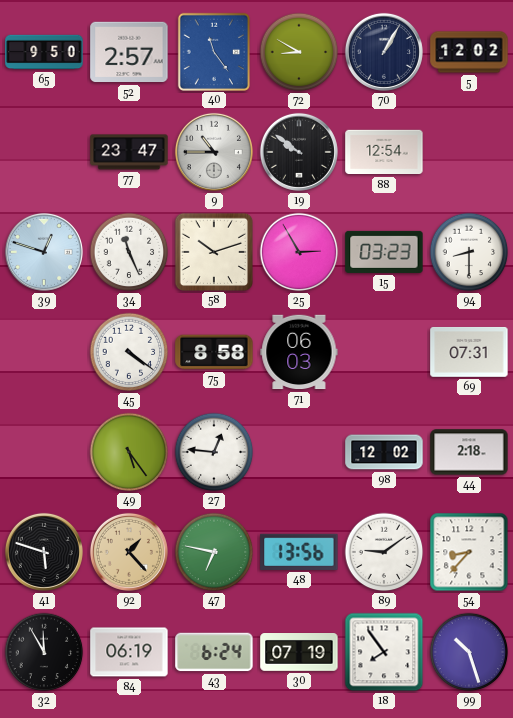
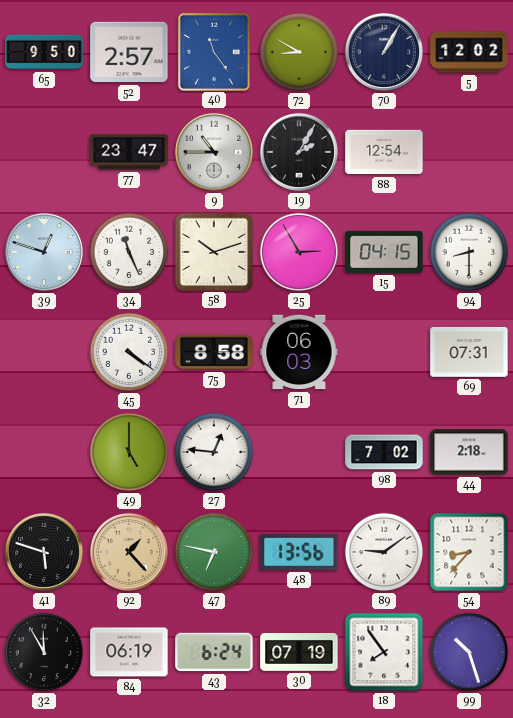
19: 9:51 -> 2:05
15: 03:23 -> 04:15
49: 5:24 -> 5:00
98: 12:02 -> 7:02
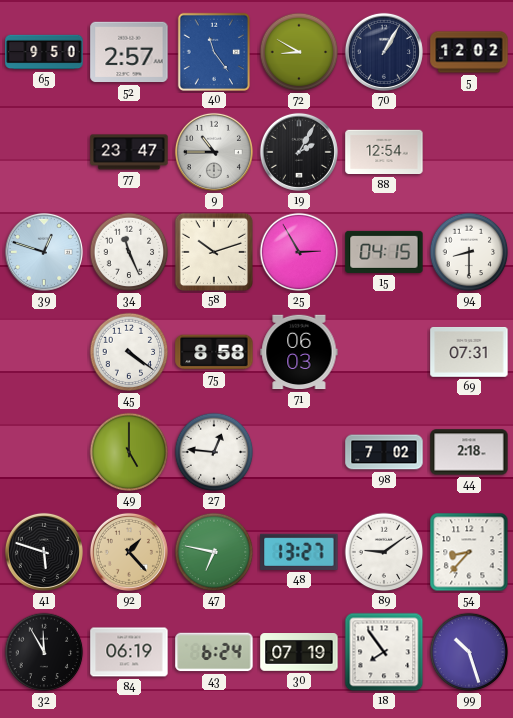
48: 13:56 -> 13:27
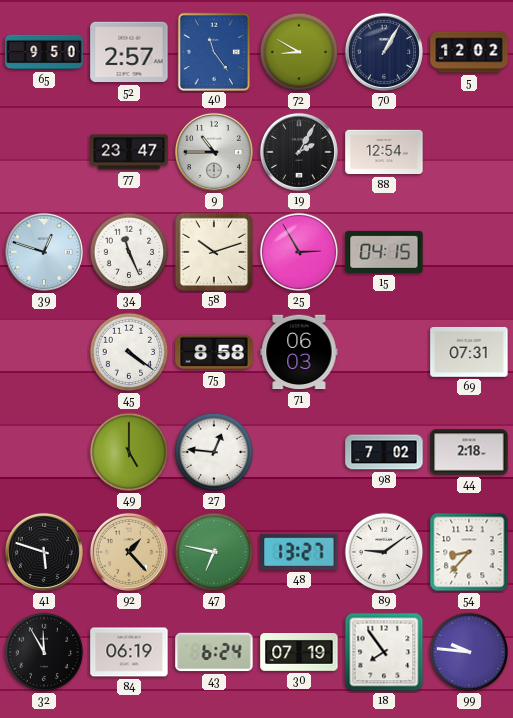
94: 8:30 -> none
99: 10:27 -> 9:46
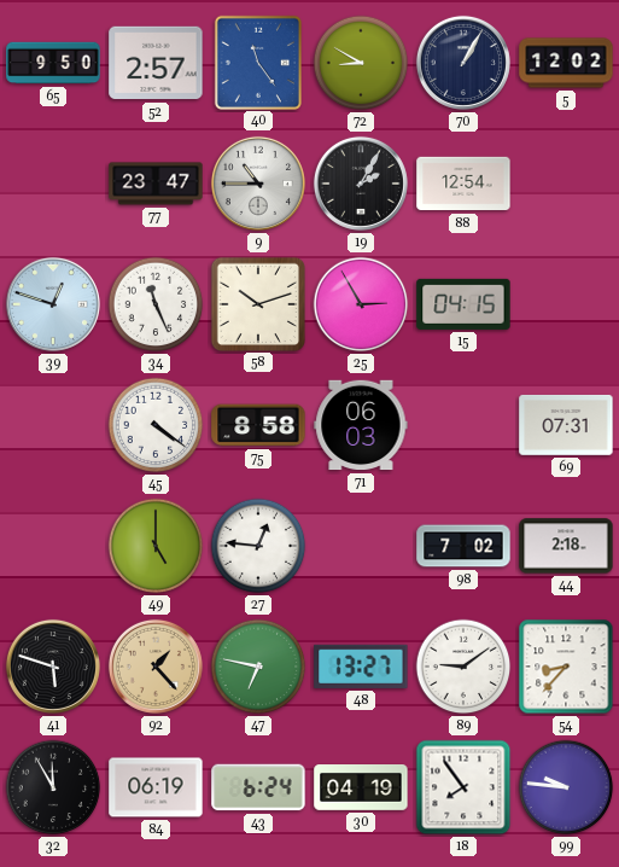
30: 07:19 -> 04:19
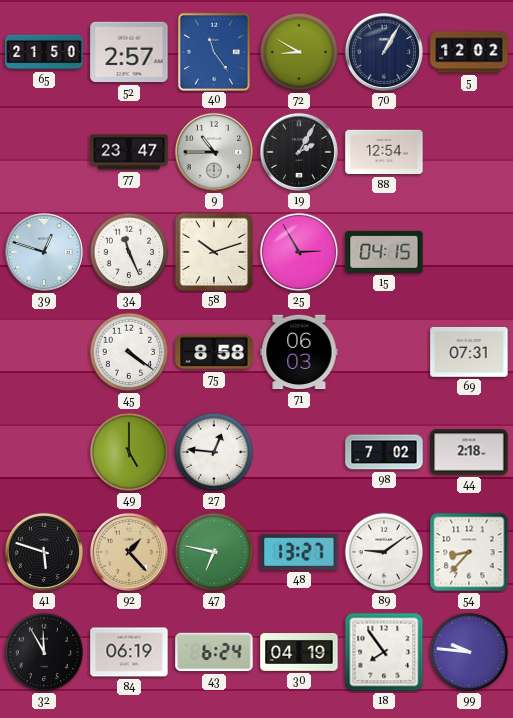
65: 9:50 -> 21:50
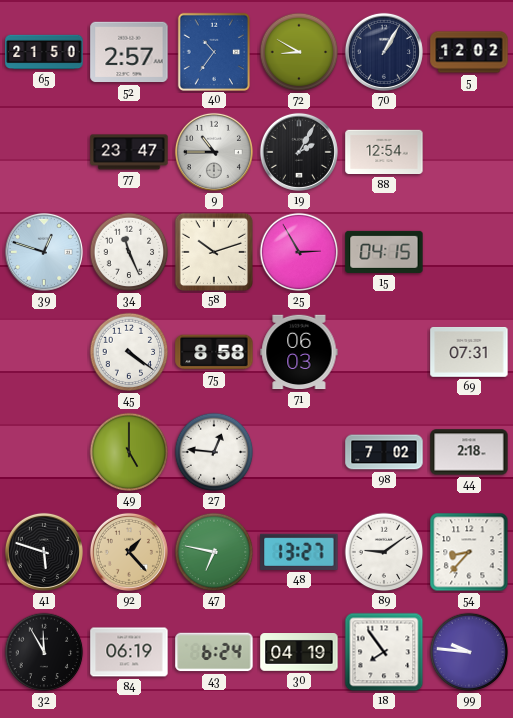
40: 11:24 -> 10:36
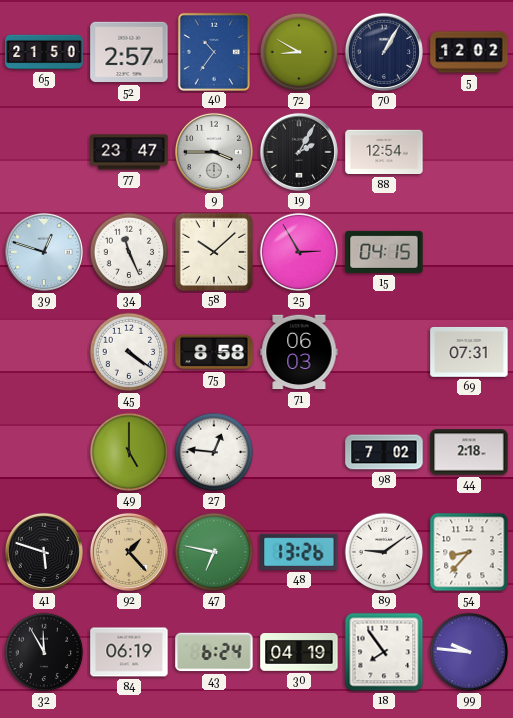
9: 10:45 -> 3:45
58: 10:12 -> 10:08
48: 13:27 -> 13:26
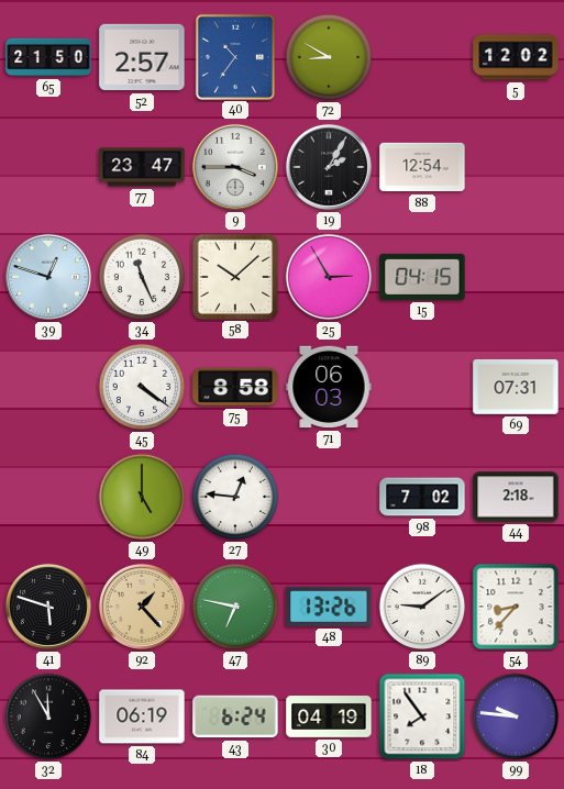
70: 1:05 -> none
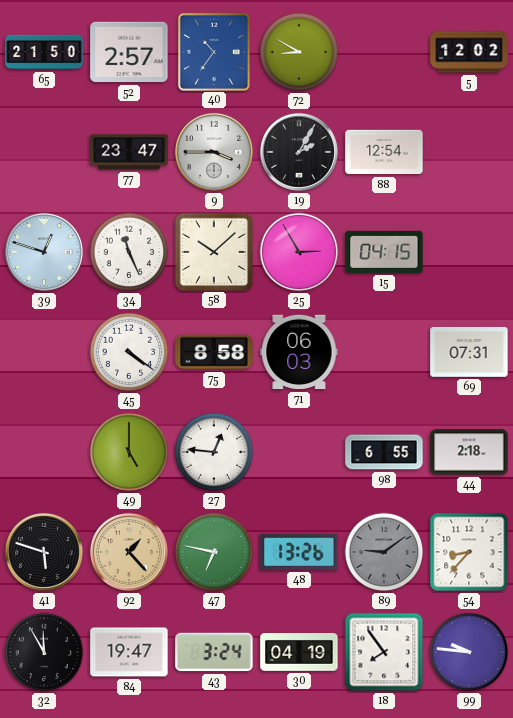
98: 7:02 -> 6:55
89 dial: white -> grey
84: 06:19 -> 19:47
43: 6:24 -> 3:24
